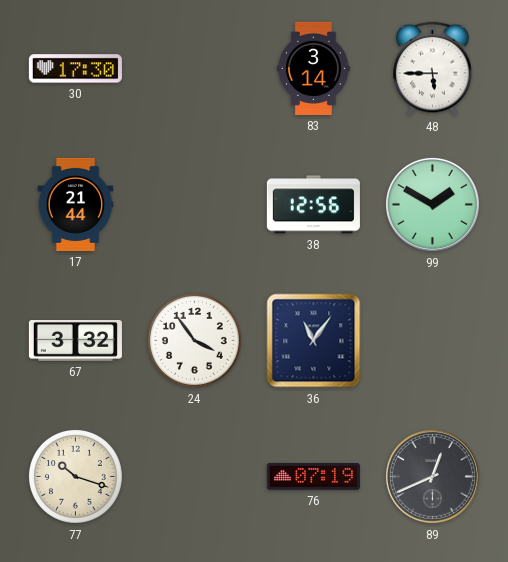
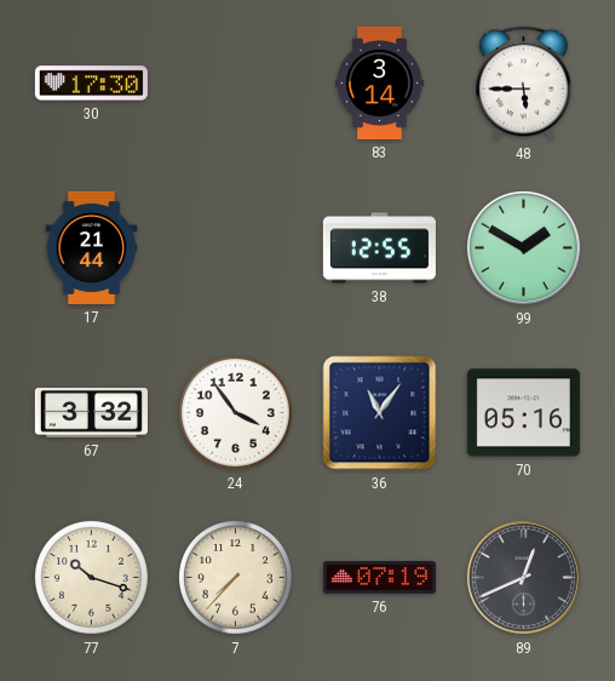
38: 12:56 -> 12:55
70: none -> 05:16
7: none -> 7:37
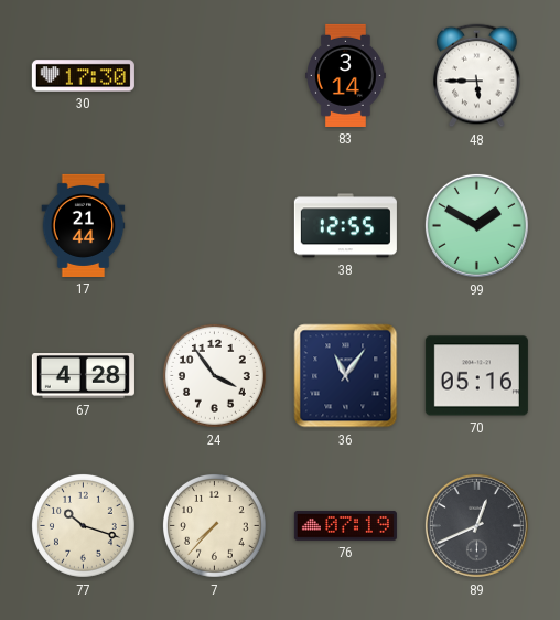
67: 3:32 -> 4:28
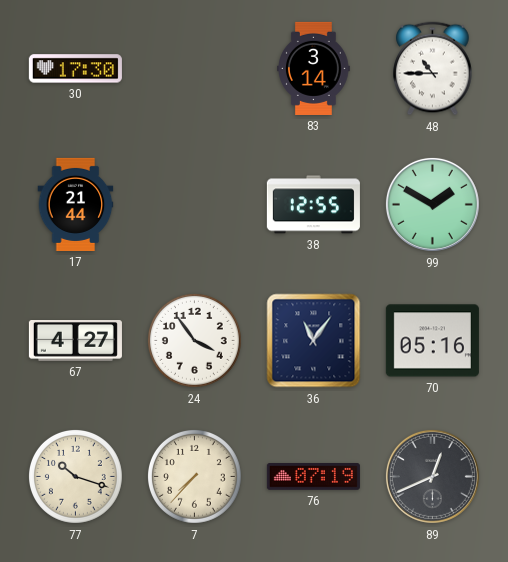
48: 5:45 -> 10:45
67: 4:28 -> 4:27
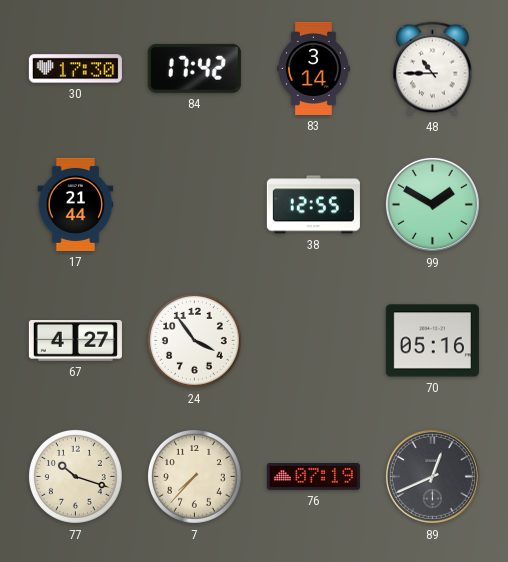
84: none -> 17:42
36: 11:06 -> none
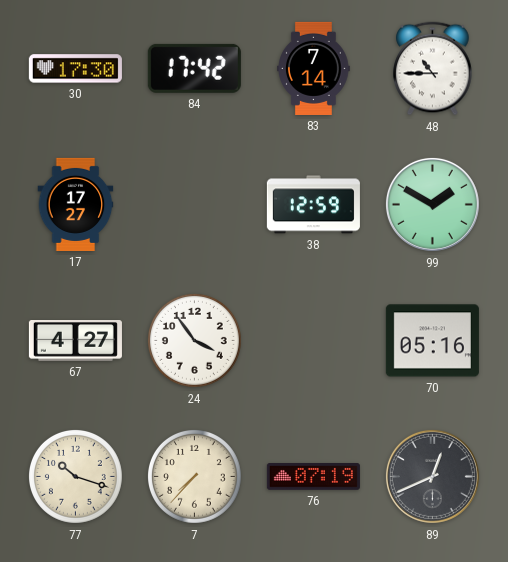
83: 3:14 -> 7:14
17: 21:44 -> 17:27
38: 12:55 -> 12:59
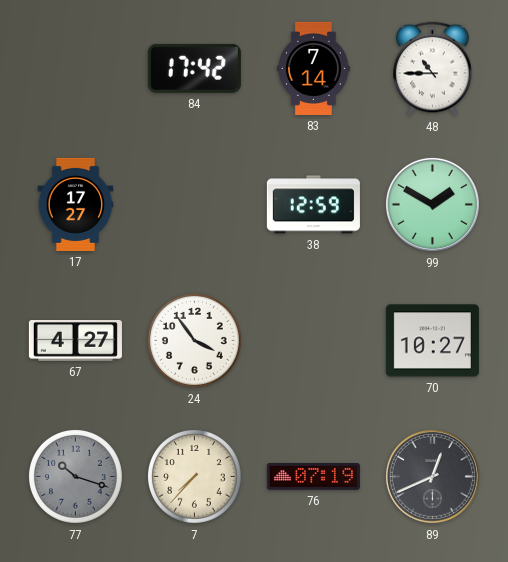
30: 17:30 -> none
70: 05:16 -> 10:27
77 dial: cream -> grey
